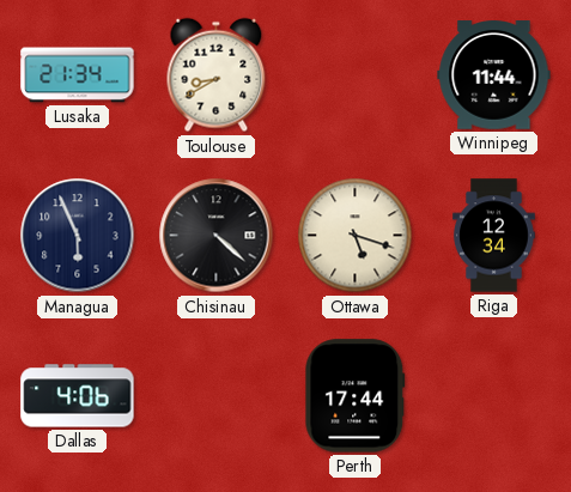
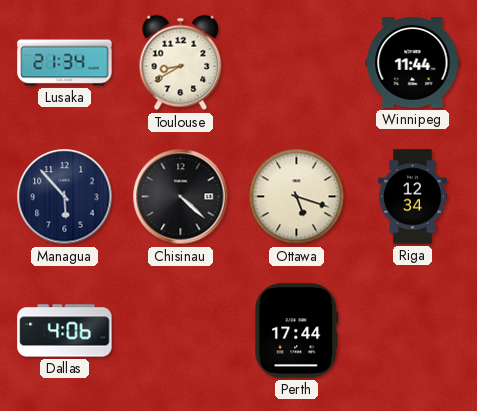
Managua: 5:56 -> 5:53
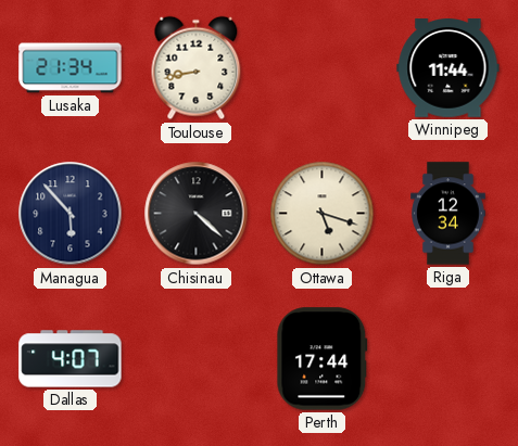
Toulouse: 8:40 -> 8:43
Dallas: 4:06 -> 4:07
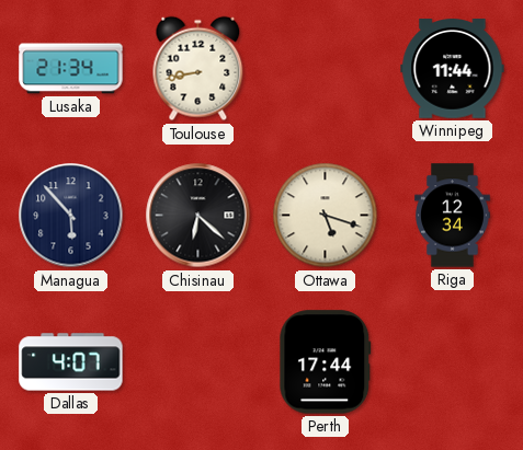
Chisinau: 4:22 -> 6:22
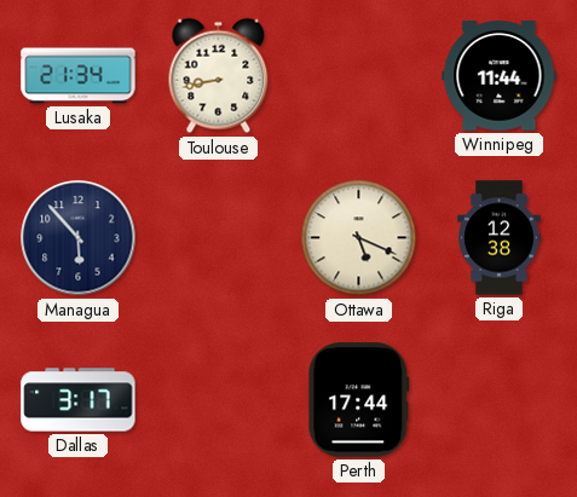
Chisinau: 6:22 -> none
Ottawa: 5:18 -> 5:19
Riga: 12:34 -> 12:38
Dallas: 4:07 -> 3:17
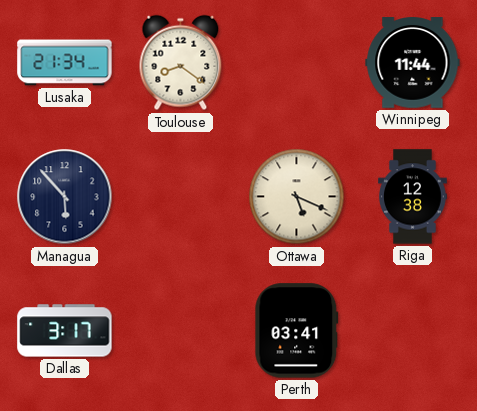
Toulouse: 8:43 -> 8:21
Perth: 17:44 -> 03:41
